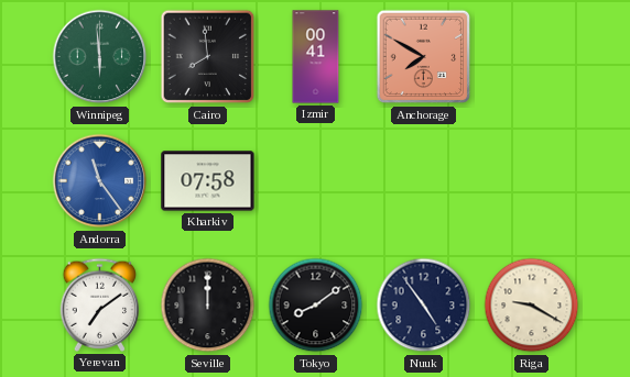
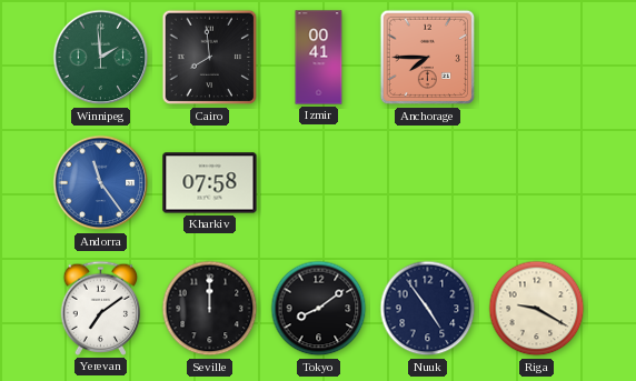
Winnipeg: 5:59 -> 1:59
Anchorage: 7:50 -> 7:45
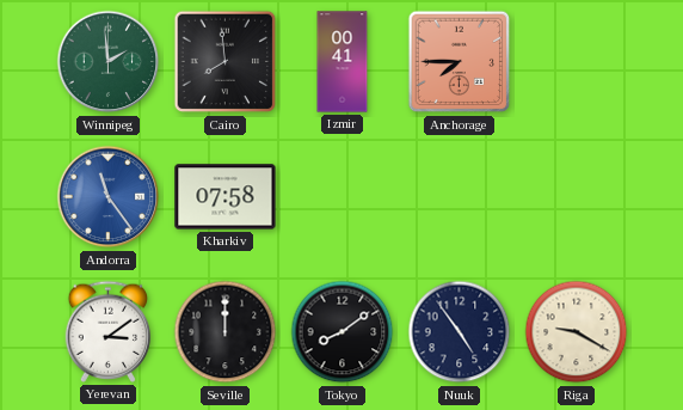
Yerevan: 7:09 -> 3:09
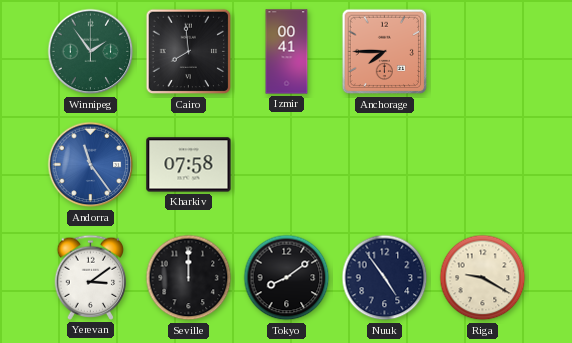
Winnipeg: 1:59 -> 1:54
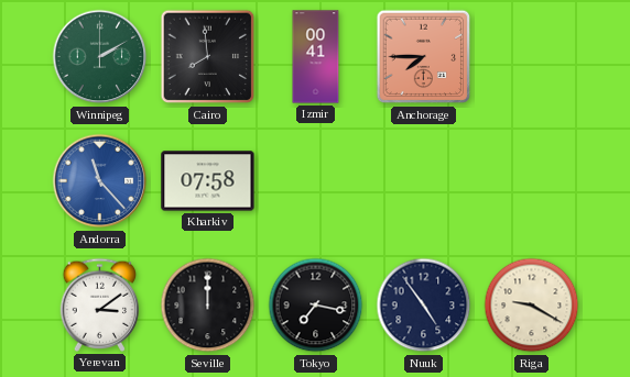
Winnipeg: 1:54 -> 2:10
Andorra: 11:24 -> 11:23
Tokyo: 8:09 -> 7:17
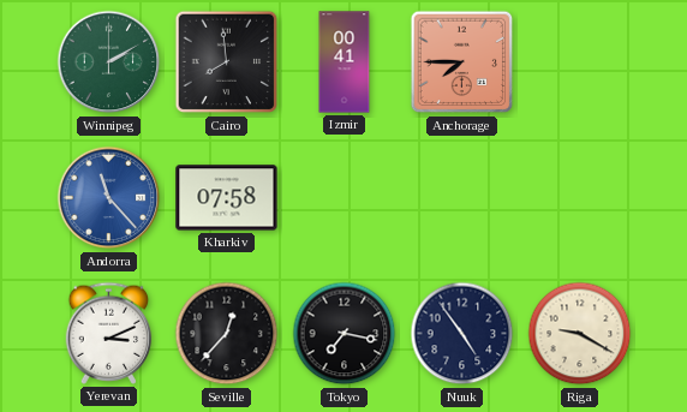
Yerevan: 3:09 -> 3:11
Seville: 12:00 -> 12:37
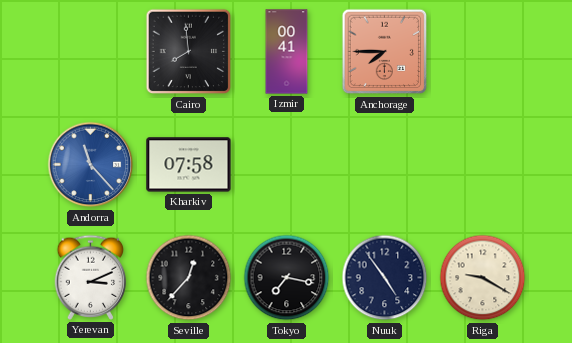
Winnipeg: 2:10 -> none
